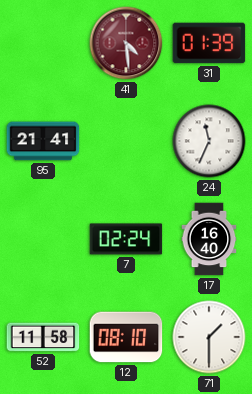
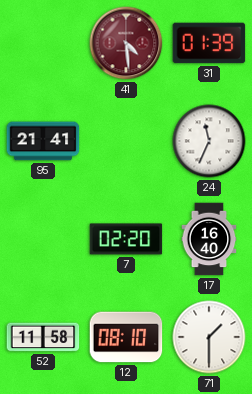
7: 02:24 -> 02:20
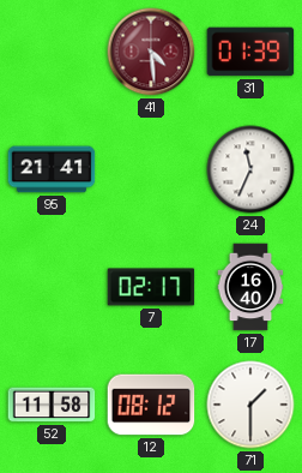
7: 02:20 -> 02:17
12: 08:10 -> 08:12
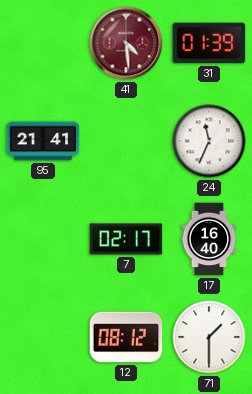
52: 11:58 -> none
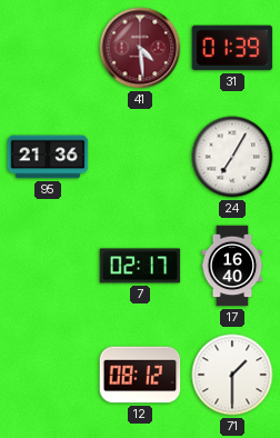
95: 21:41 -> 21:36
24: 11:34 -> 7:05
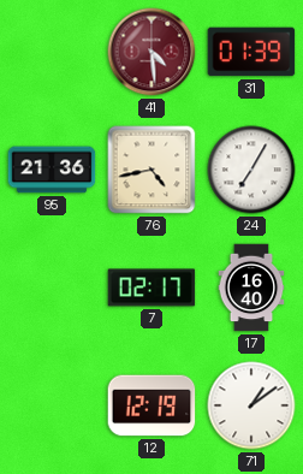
76: none -> 4:43
12: 08:12 -> 12:19
71: 1:30 -> 1:09
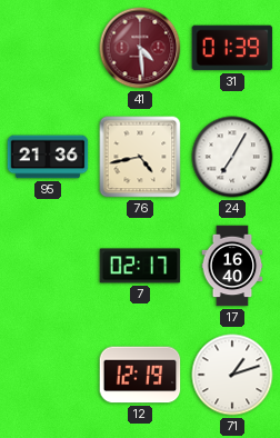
71: 1:09 -> 1:12
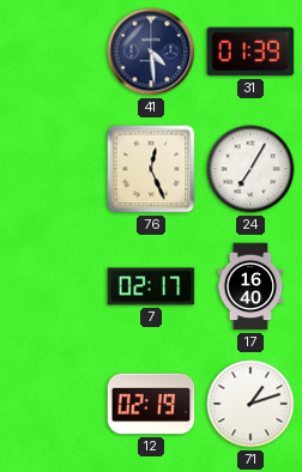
41 dial: burgundy -> navy
95: 21:36 -> none
76: 4:43 -> 12:26
12: 12:19 -> 02:19
